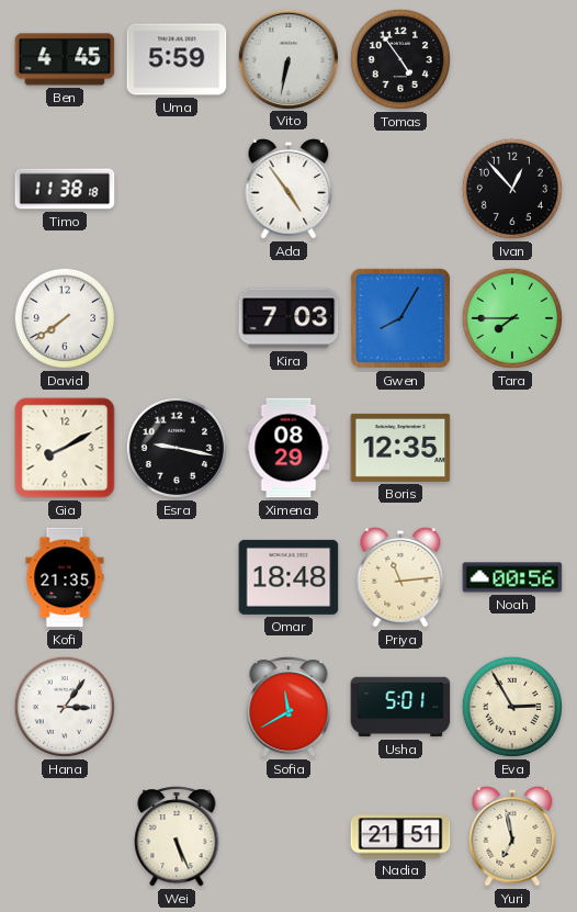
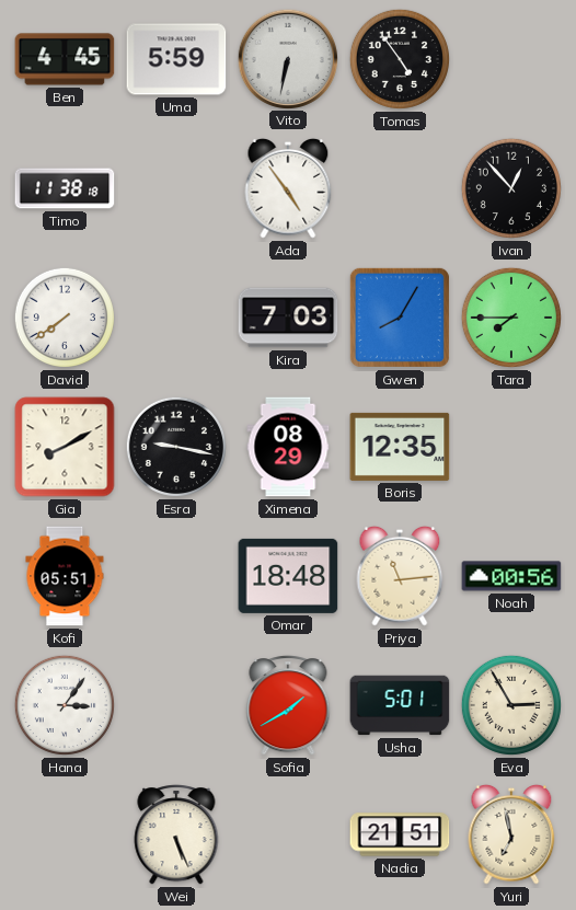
Kofi: 21:35 -> 05:51
Sofia: 11:40 -> 1:40
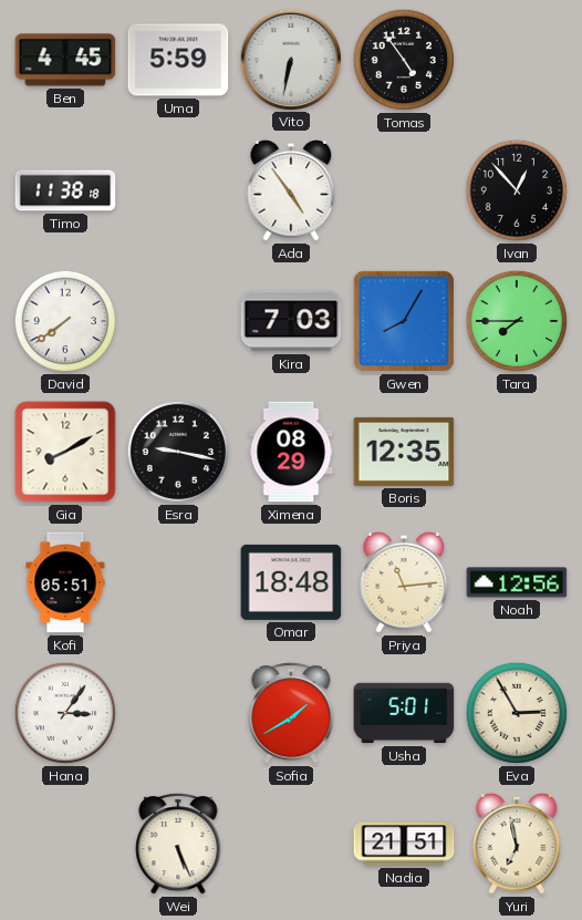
Noah: 00:56 -> 12:56
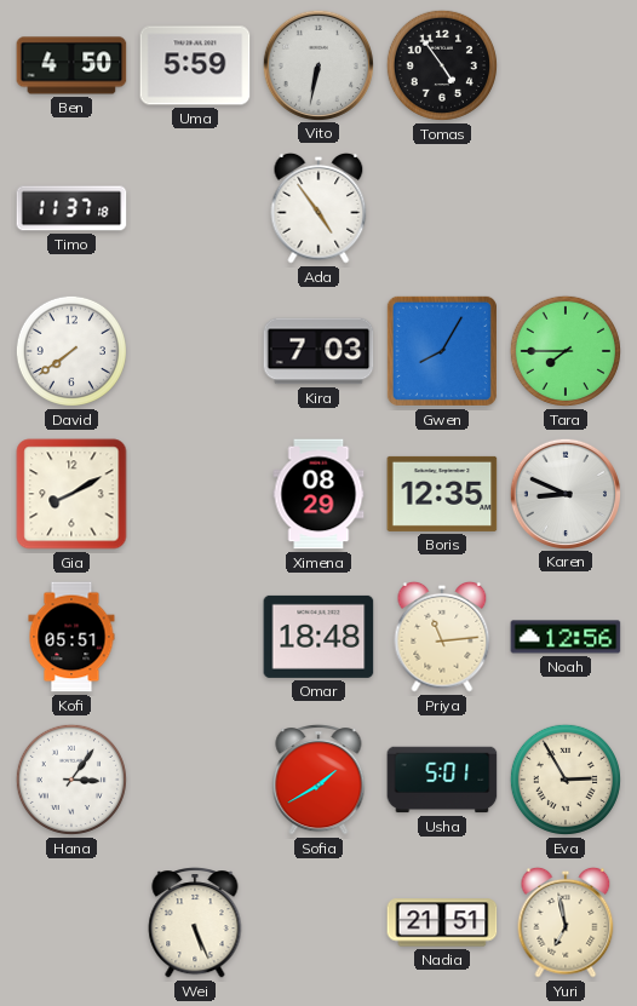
Ben: 4:45 -> 4:50
Timo: 11:38 -> 11:37
Ivan: 12:53 -> none
Esra: 9:17 -> none
Karen: none -> 8:49
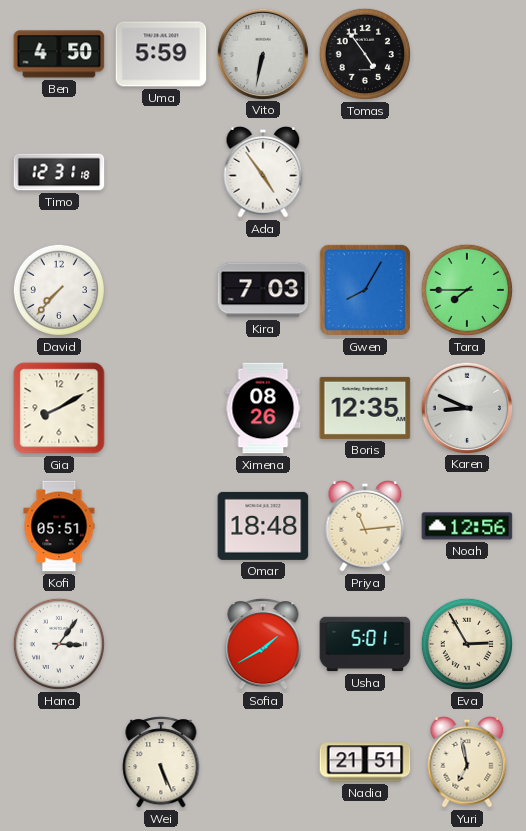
Timo: 11:37 -> 12:31
David: 7:39 -> 7:37
Ximena: 08:29 -> 08:26
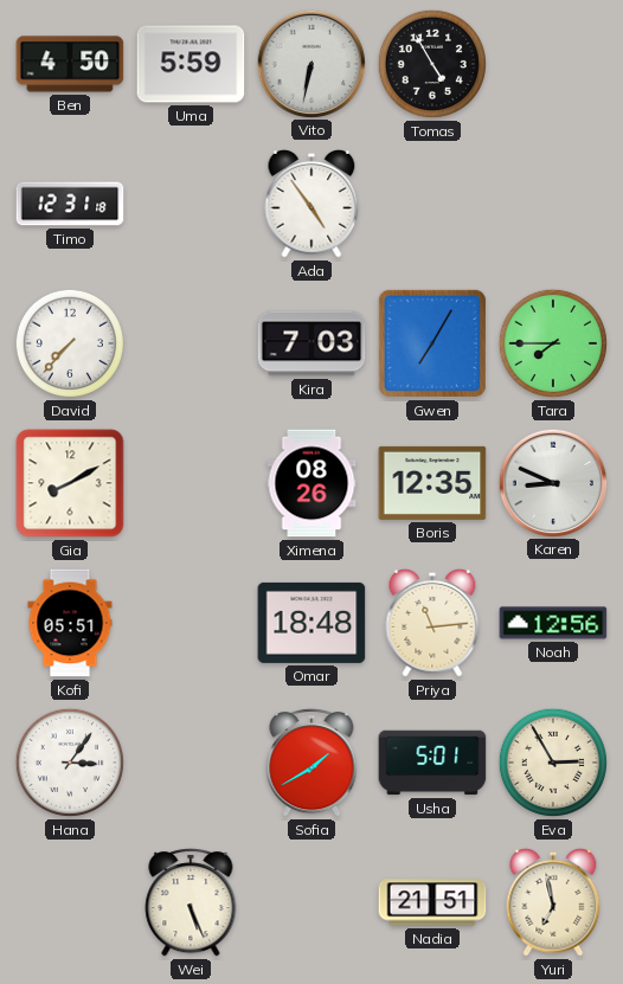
Tomas: 4:54 -> 4:55
Gwen: 8:05 -> 7:05
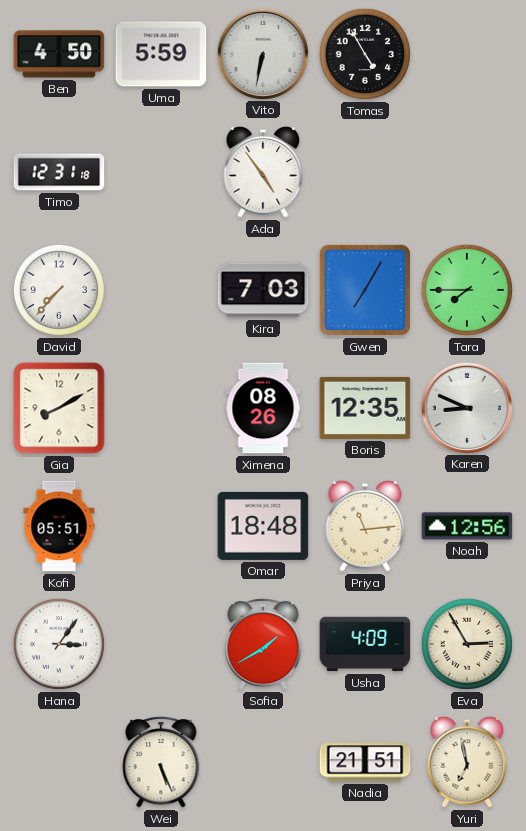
Usha: 5:01 -> 4:09
